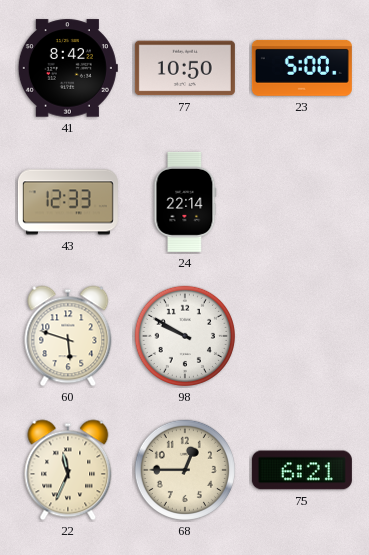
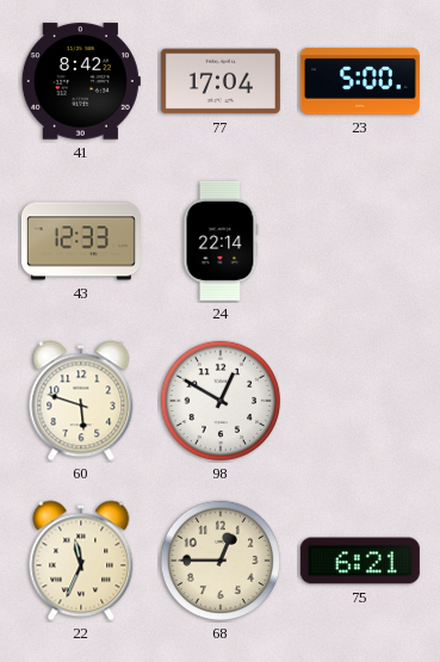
77: 10:50 -> 17:04
98: 9:50 -> 12:50
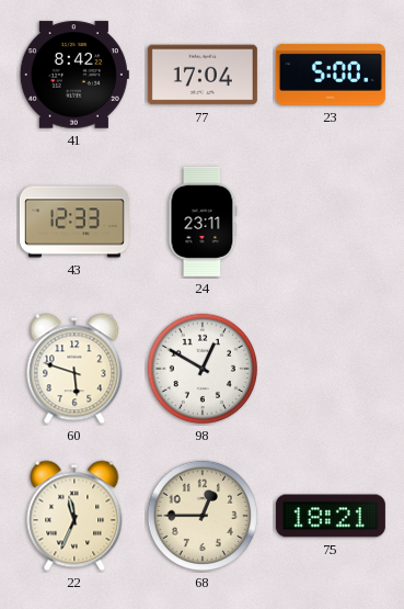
24: 22:14 -> 23:11
75: 6:21 -> 18:21
